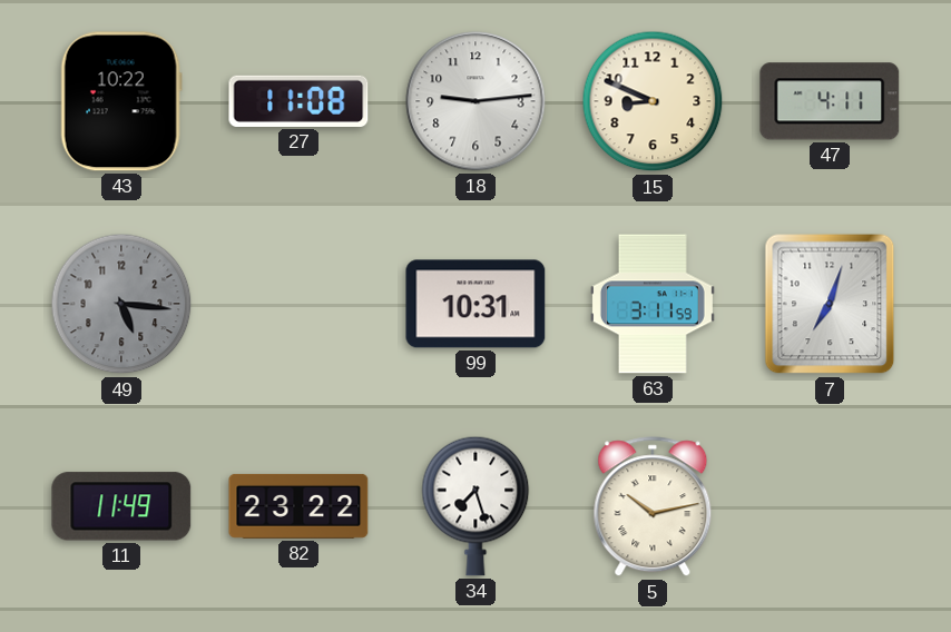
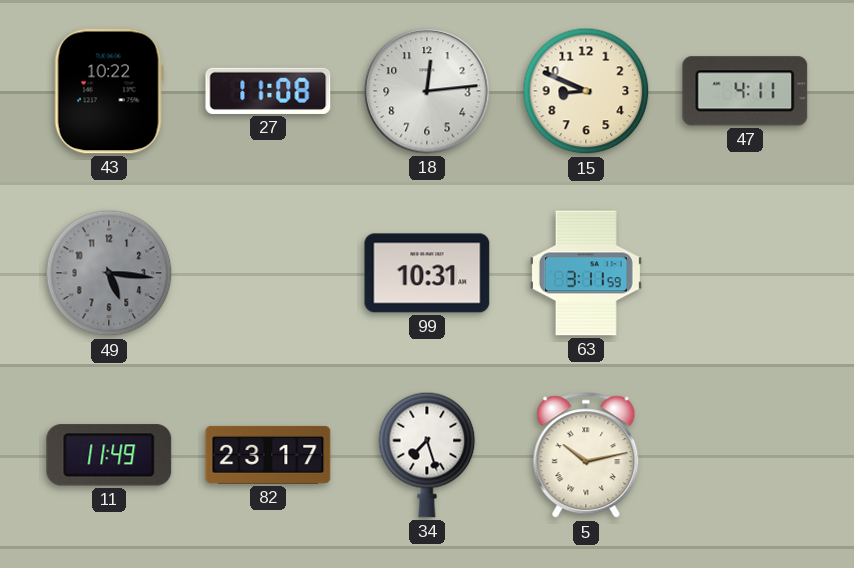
18: 9:14 -> 12:14
7: 7:03 -> none
82: 23:22 -> 23:17
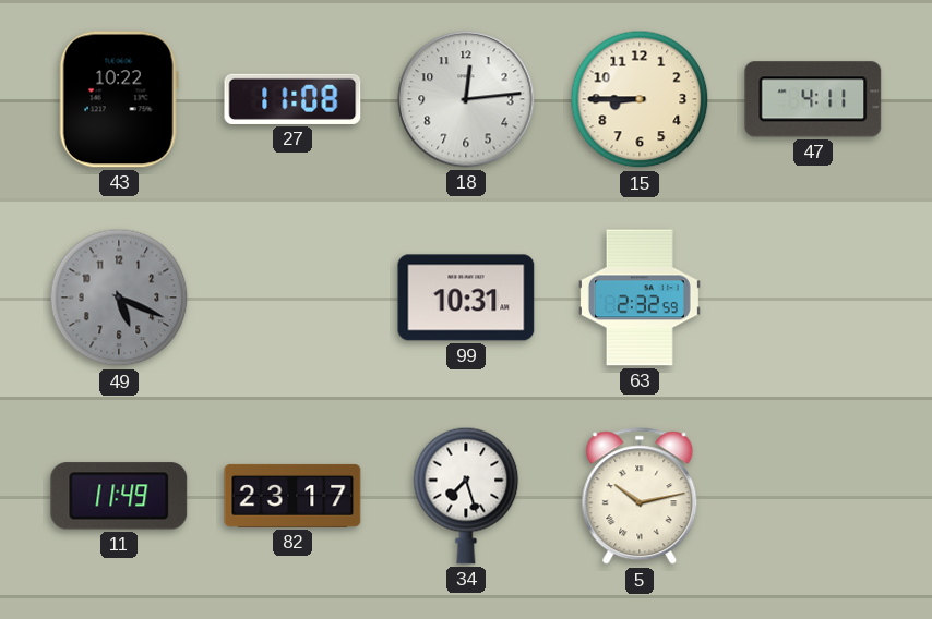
15: 8:49 -> 8:45
49: 5:16 -> 5:19
63: 3:11 -> 2:32
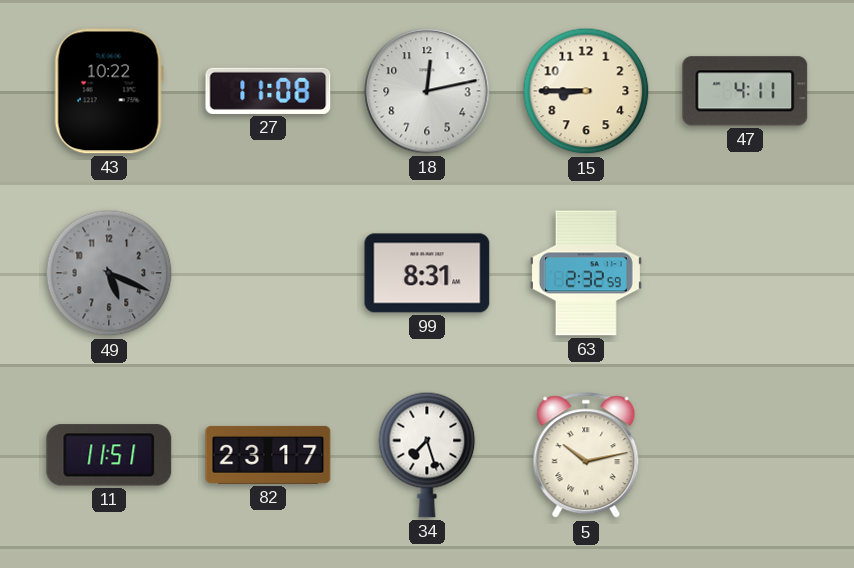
18: 12:14 -> 12:13
99: 10:31 -> 8:31
11: 11:49 -> 11:51
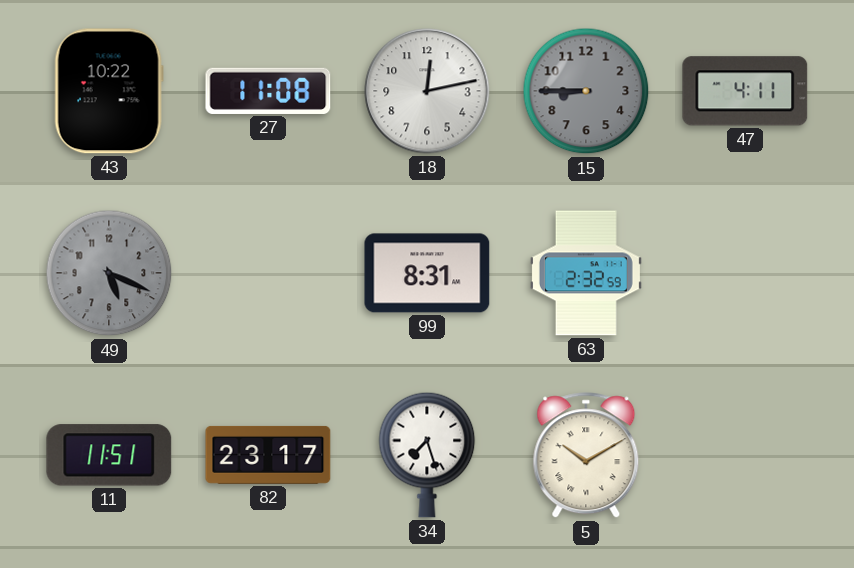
15 dial: cream -> grey
5: 10:13 -> 10:10
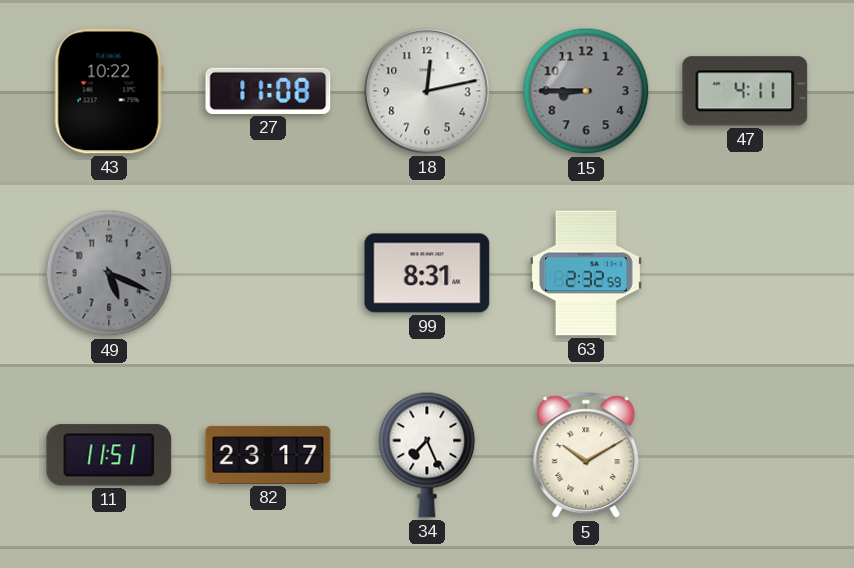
34: 7:27 -> 7:26
